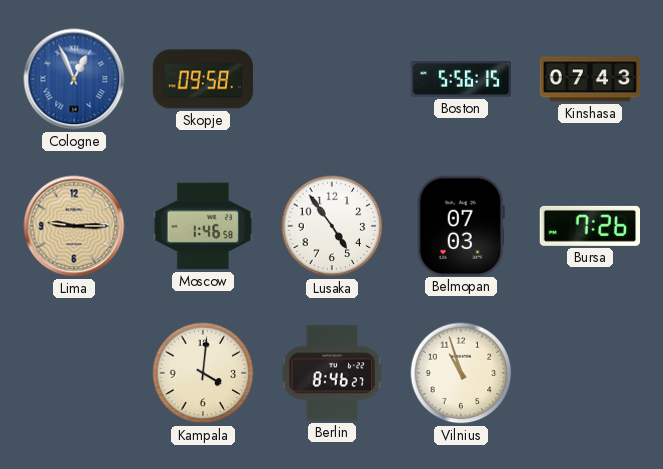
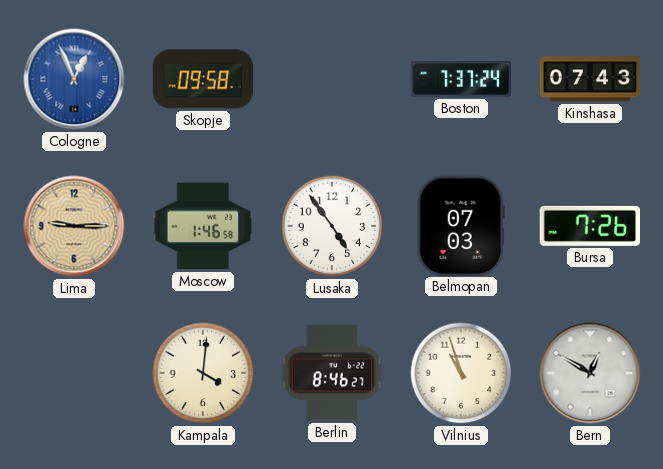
Boston: 5:56 -> 7:37
Bern: none -> 12:50
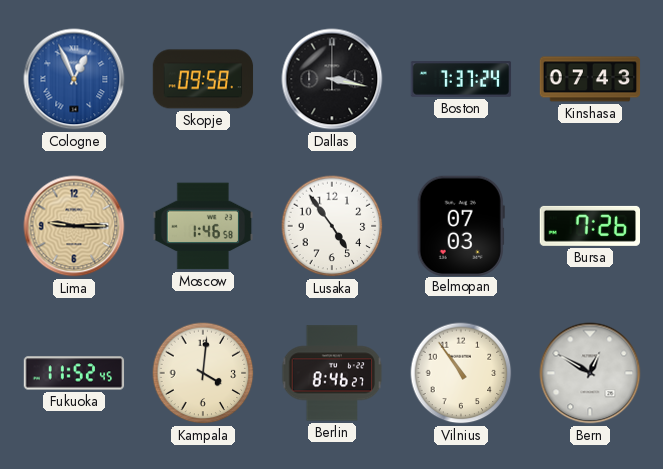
Dallas: none -> 3:17
Fukuoka: none -> 11:52
Vilnius: 10:57 -> 10:54
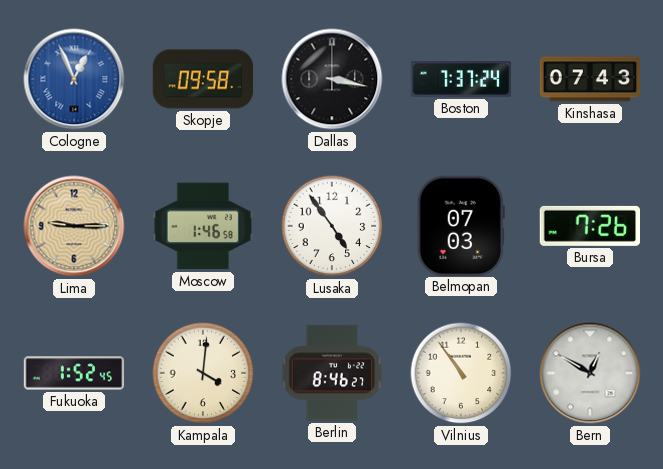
Fukuoka: 11:52 -> 1:52
